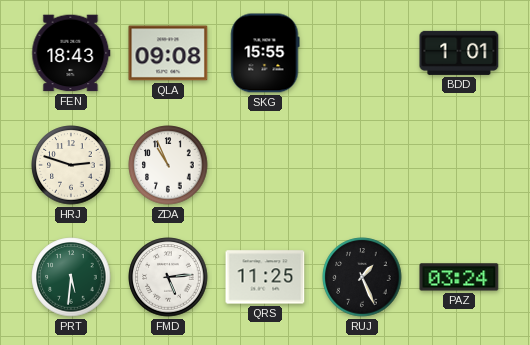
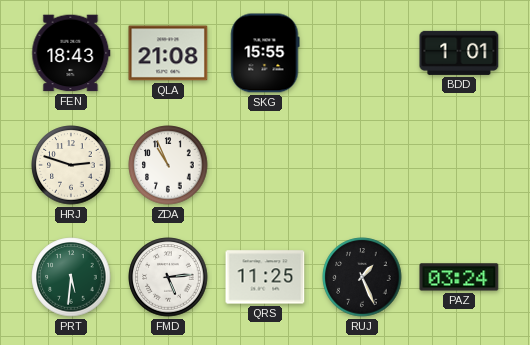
QLA: 09:08 -> 21:08
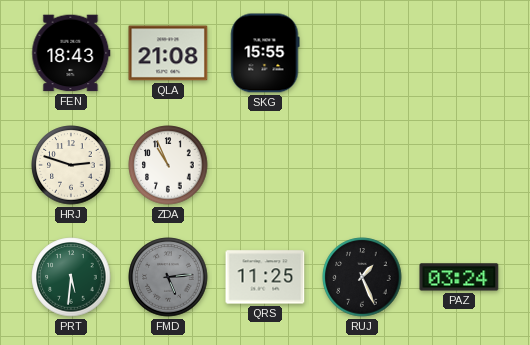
BDD: 1:01 -> none
FMD dial: white -> grey
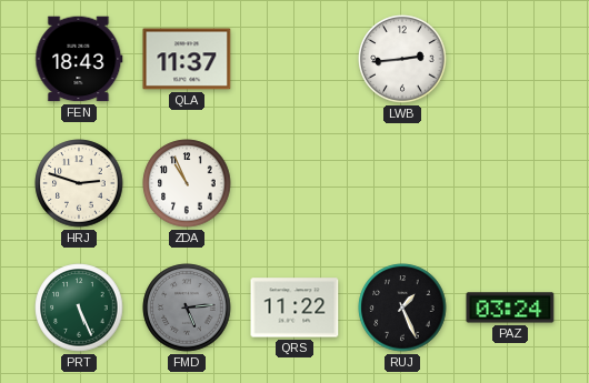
QLA: 21:08 -> 11:37
SKG: 15:55 -> none
LWB: none -> 2:44
PRT: 5:31 -> 5:26
QRS: 11:25 -> 11:22
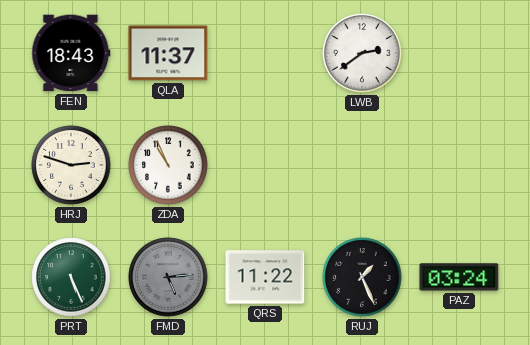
LWB: 2:44 -> 2:39
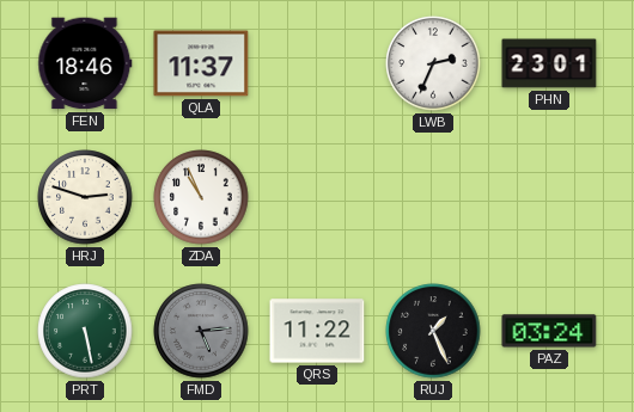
FEN: 18:43 -> 18:46
LWB: 2:39 -> 2:34
PHN: none -> 23:01
PRT: 5:26 -> 5:28
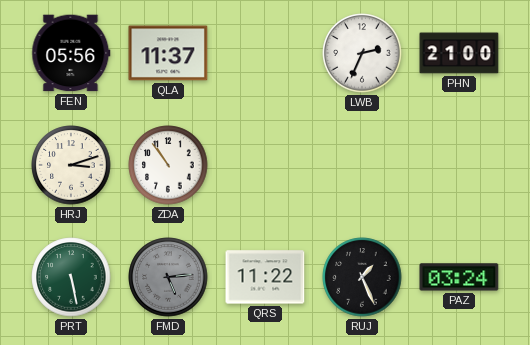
FEN: 18:46 -> 05:56
PHN: 23:01 -> 21:00
HRJ: 2:48 -> 3:12
ZDA: 10:56 -> 10:54
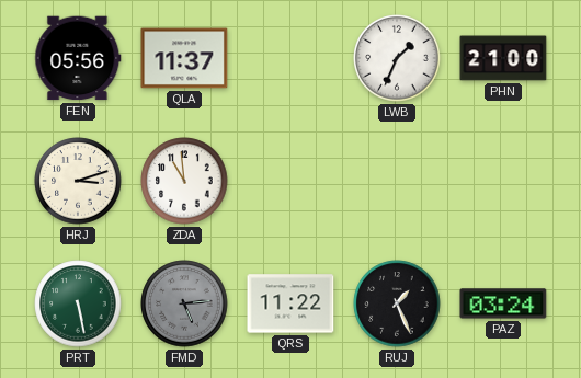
LWB: 2:34 -> 1:34
ZDA: 10:54 -> 10:59
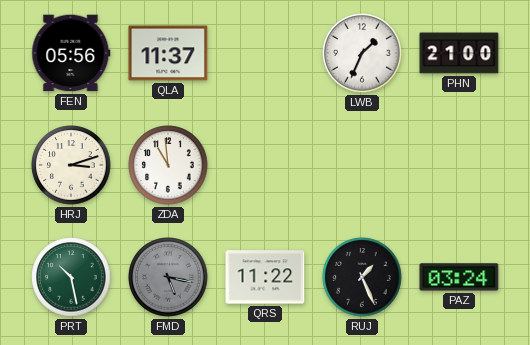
PRT: 5:28 -> 10:28
FMD: 5:14 -> 5:17
